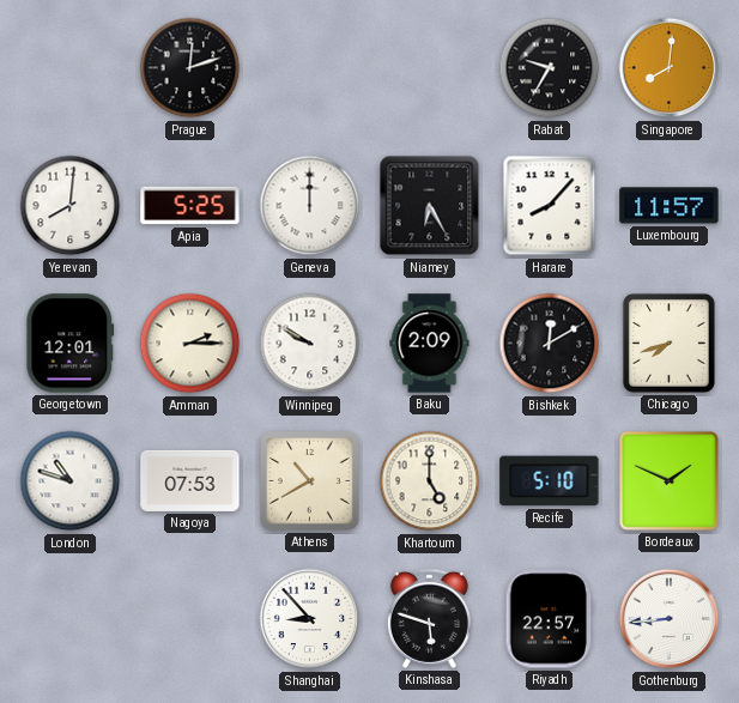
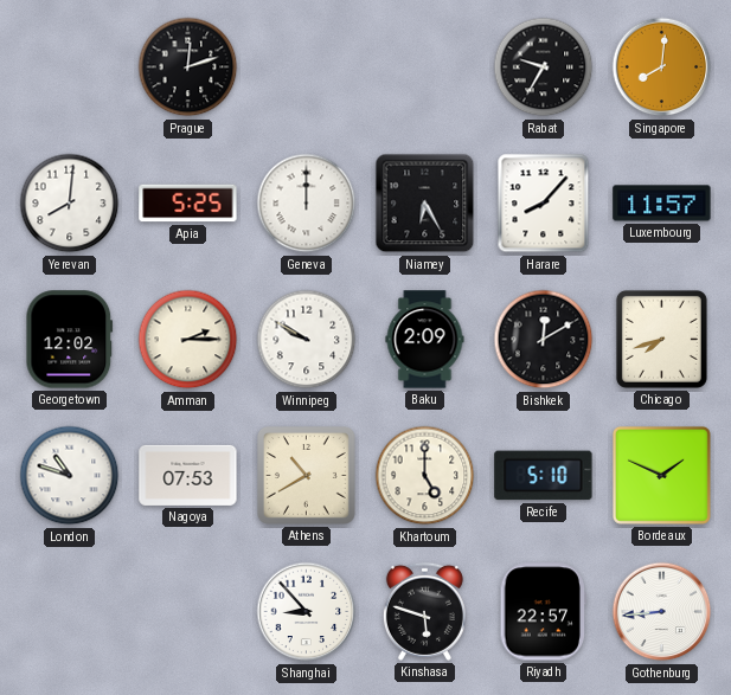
Georgetown: 12:01 -> 12:02
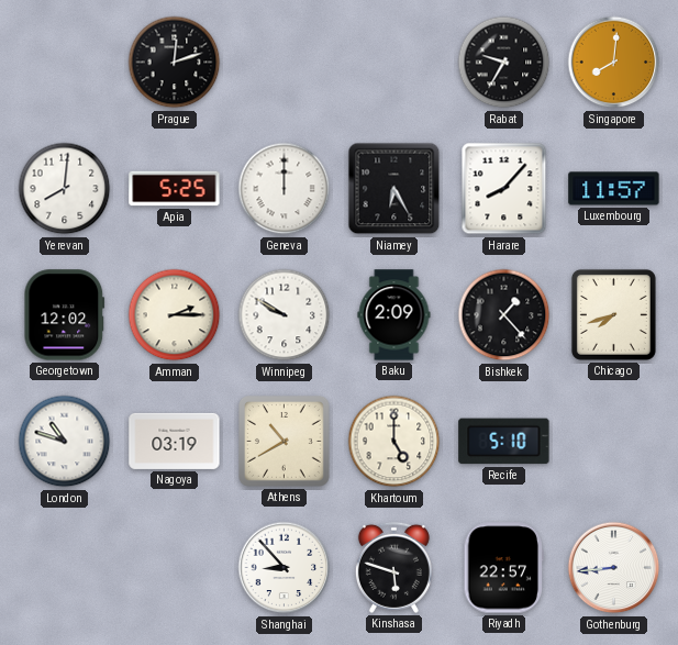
Bishkek: 12:10 -> 1:23
Nagoya: 07:53 -> 03:19
Bordeaux: 1:49 -> none
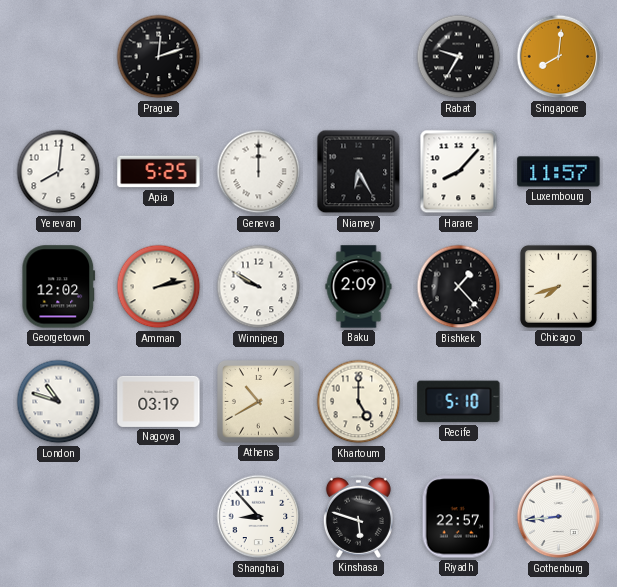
Amman: 2:15 -> 2:13
